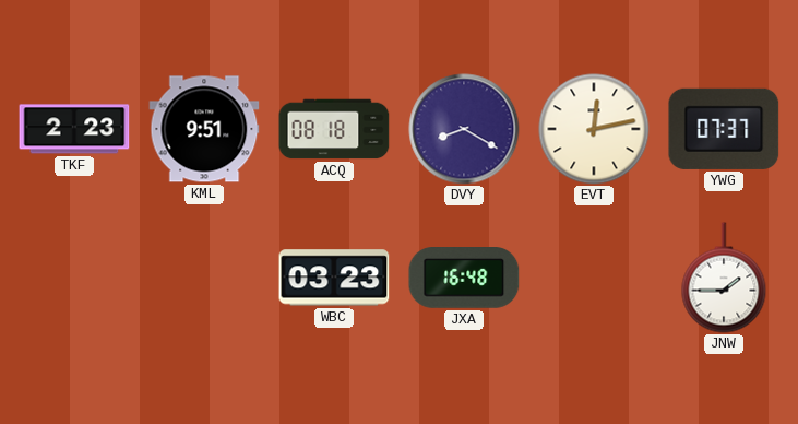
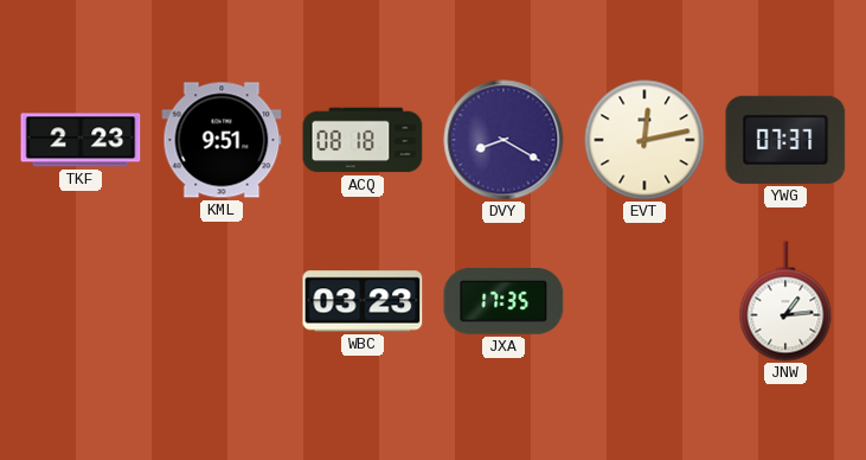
JXA: 16:48 -> 17:35
JNW: 1:45 -> 1:14
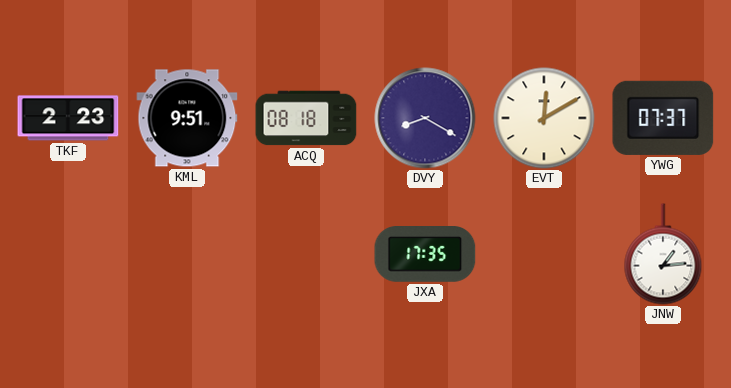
EVT: 12:13 -> 12:10
WBC: 03:23 -> none
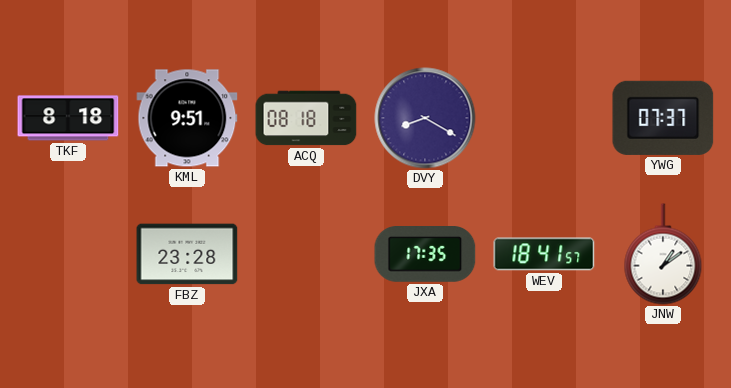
TKF: 2:23 -> 8:18
EVT: 12:10 -> none
FBZ: none -> 23:28
WEV: none -> 18:41
JNW: 1:14 -> 1:09
